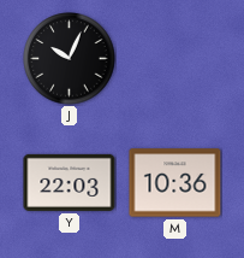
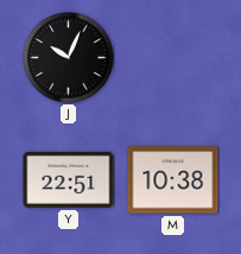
Y: 22:03 -> 22:51
M: 10:36 -> 10:38
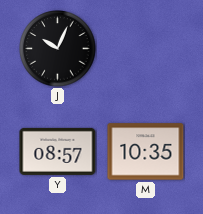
Y: 22:51 -> 08:57
M: 10:38 -> 10:35
